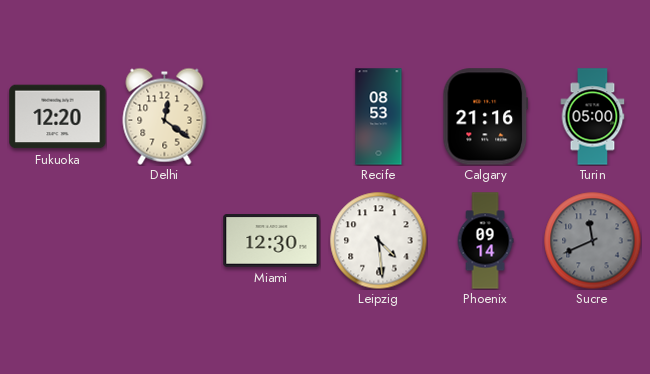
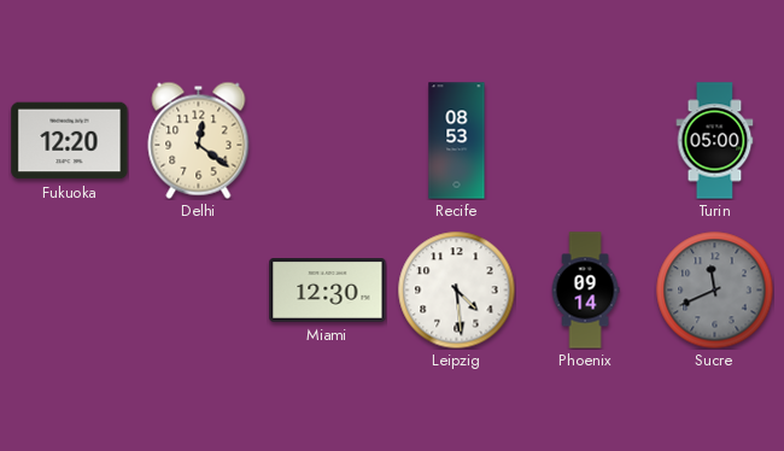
Calgary: 21:16 -> none
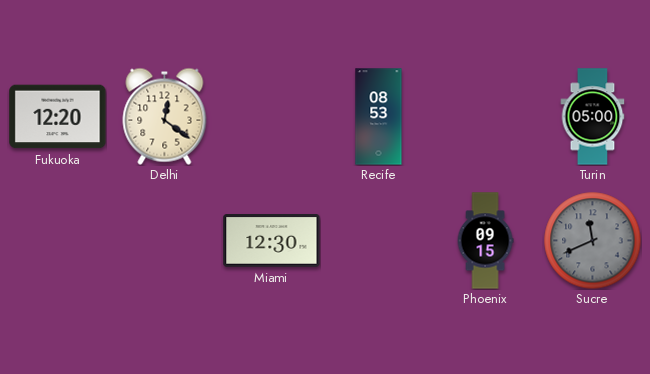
Leipzig: 4:29 -> none
Phoenix: 09:14 -> 09:15
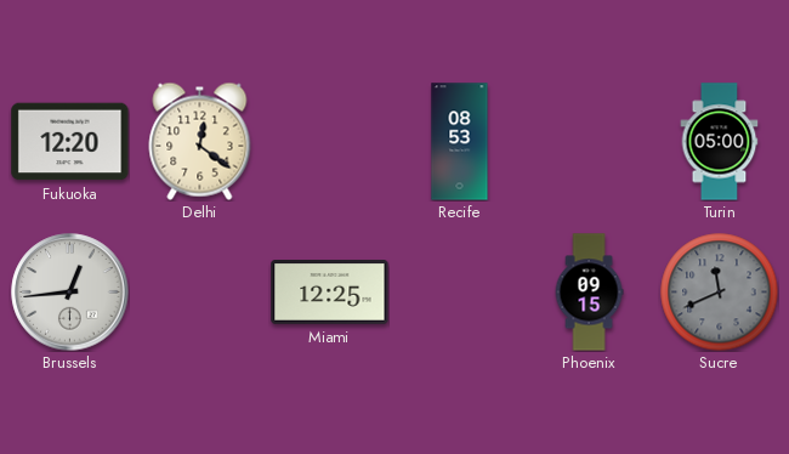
Brussels: none -> 12:44
Miami: 12:30 -> 12:25
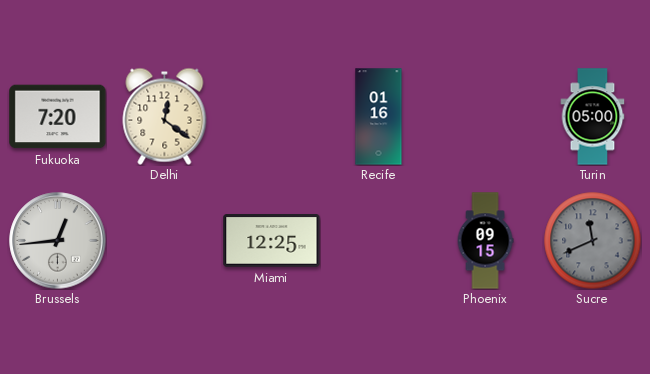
Fukuoka: 12:20 -> 7:20
Recife: 08:53 -> 01:16
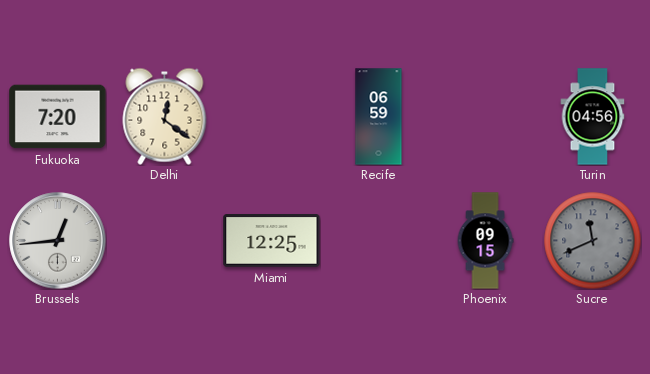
Recife: 01:16 -> 06:59
Turin: 05:00 -> 04:56
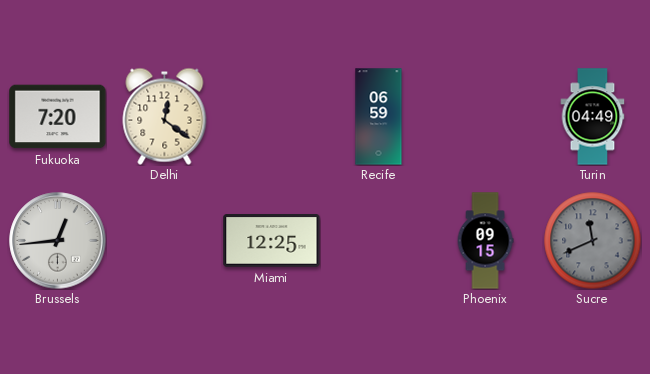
Turin: 04:56 -> 04:49
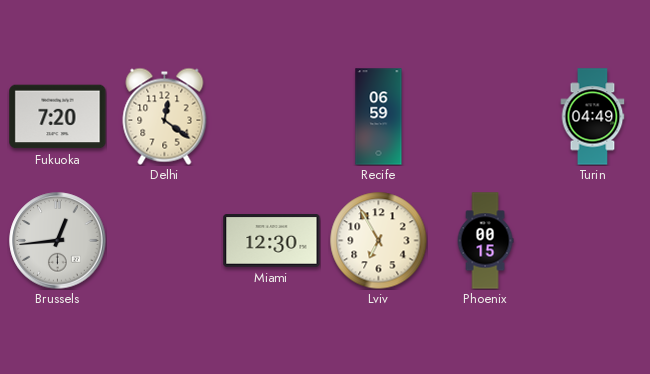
Miami: 12:25 -> 12:30
Lviv: none -> 6:55
Phoenix: 09:15 -> 00:15
Sucre: 11:41 -> none
